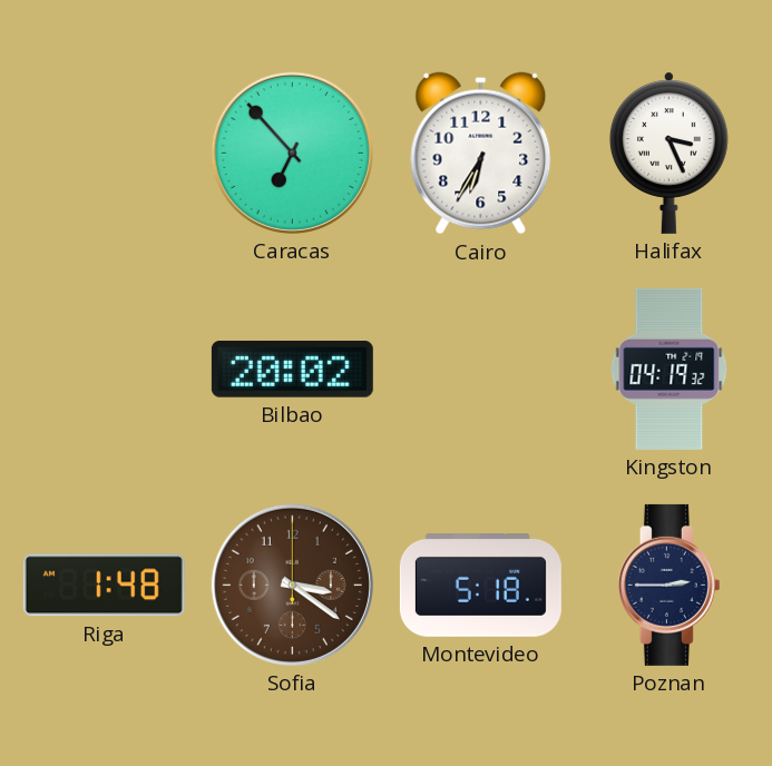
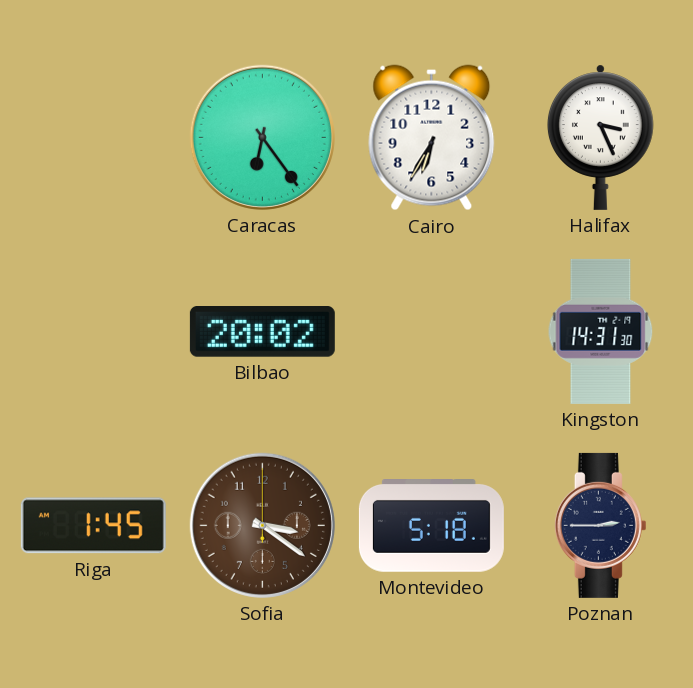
Caracas: 6:53 -> 6:24
Kingston: 04:19 -> 14:31
Riga: 1:48 -> 1:45
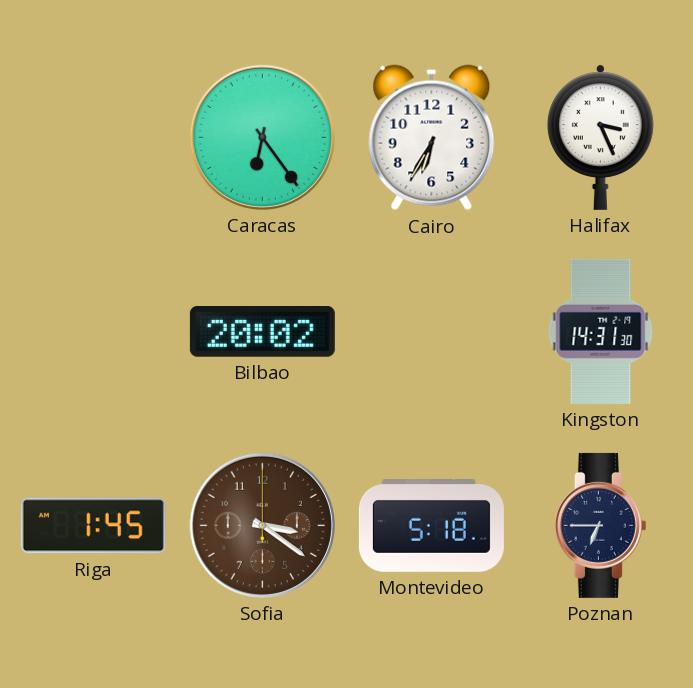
Poznan: 2:45 -> 6:45
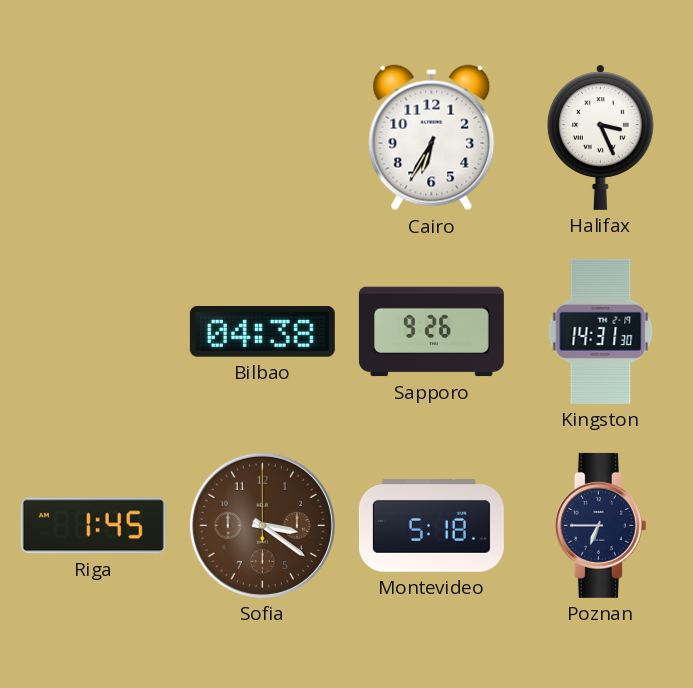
Caracas: 6:24 -> none
Bilbao: 20:02 -> 04:38
Sapporo: none -> 9:26
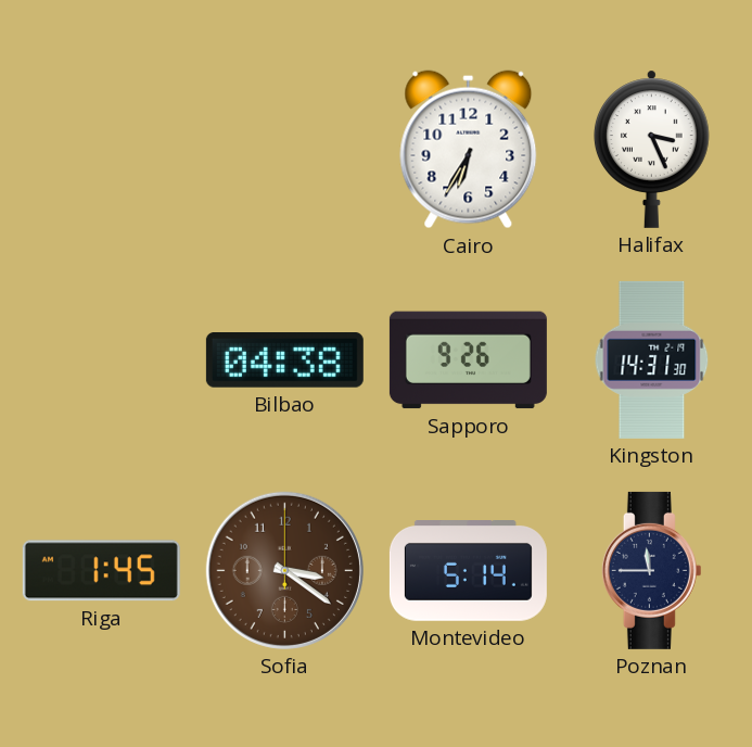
Montevideo: 5:18 -> 5:14
Poznan: 6:45 -> 11:45
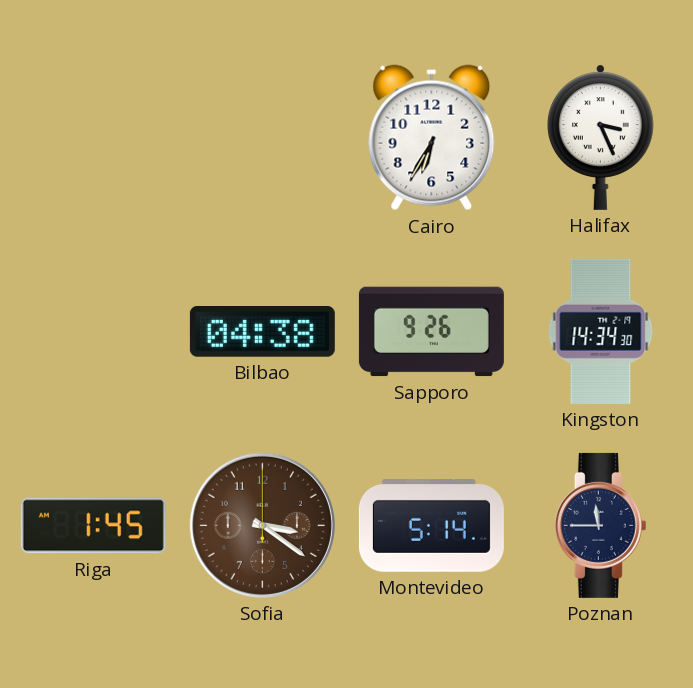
Kingston: 14:31 -> 14:34
